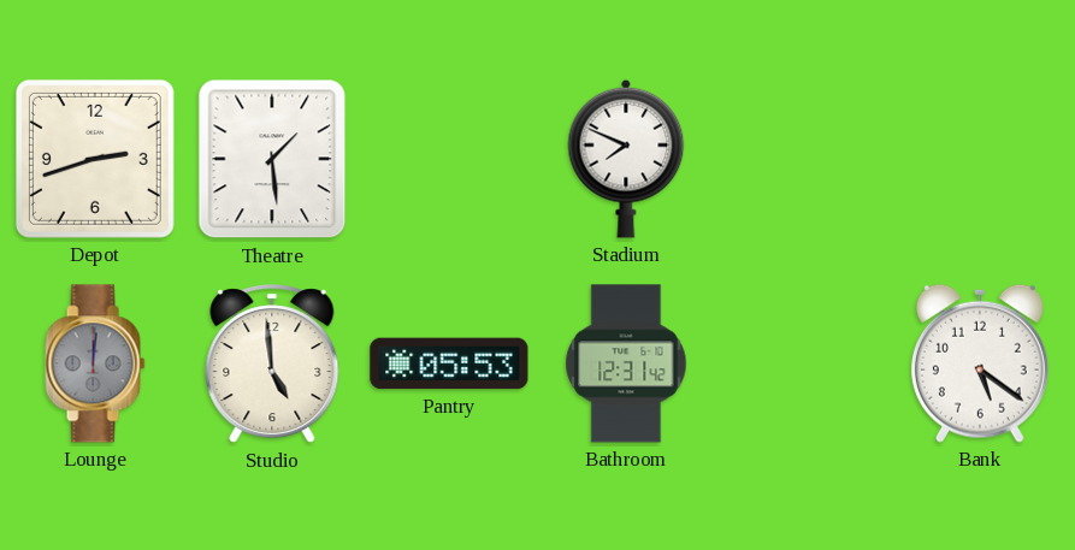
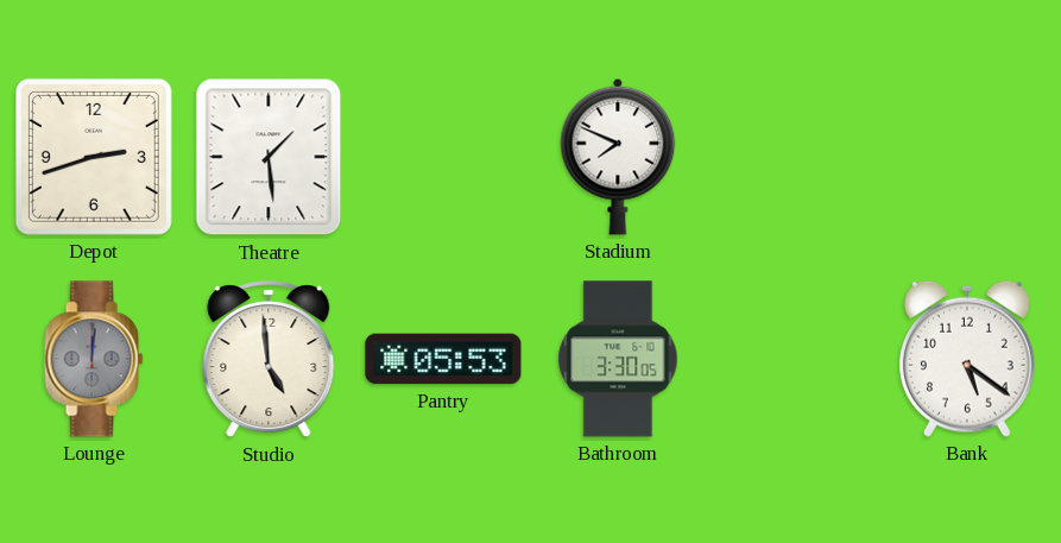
Bathroom: 12:31 -> 3:30
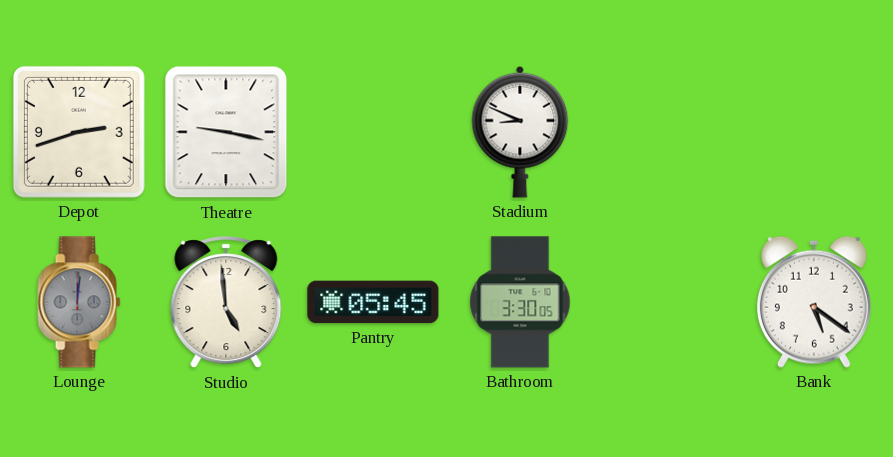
Theatre: 1:29 -> 9:17
Stadium: 7:49 -> 8:49
Pantry: 05:53 -> 05:45
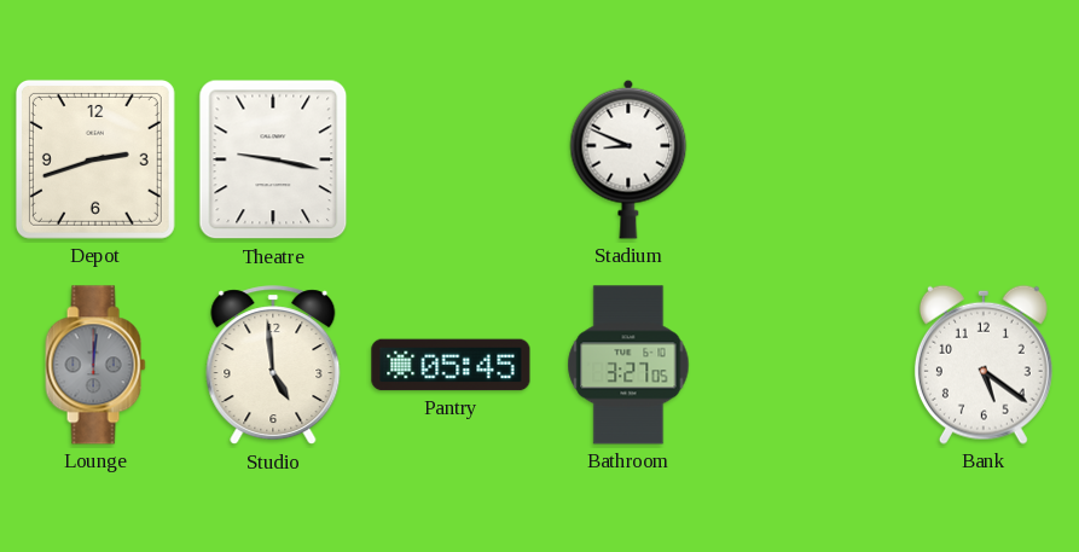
Bathroom: 3:30 -> 3:27
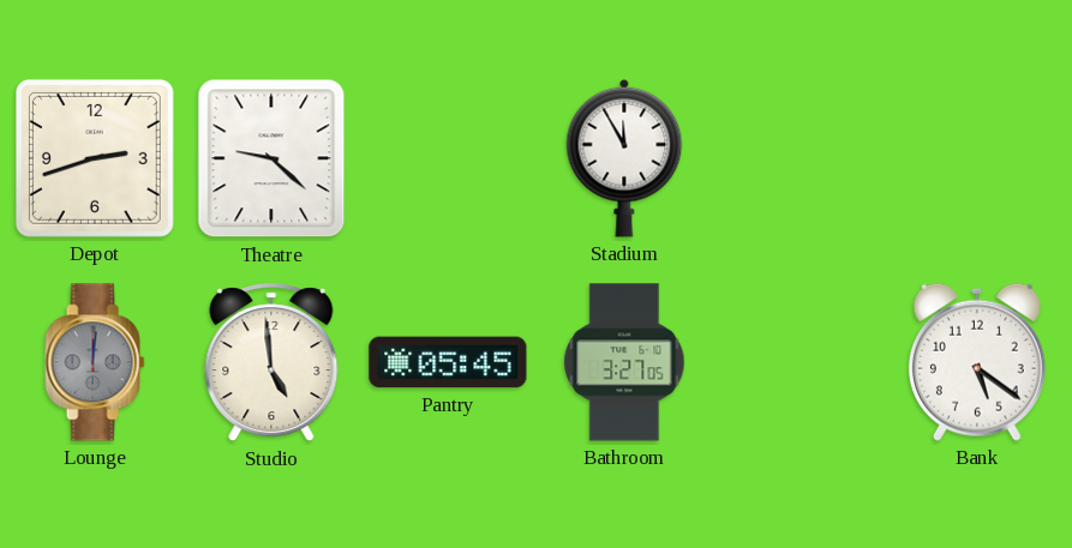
Theatre: 9:17 -> 9:22
Stadium: 8:49 -> 11:55
